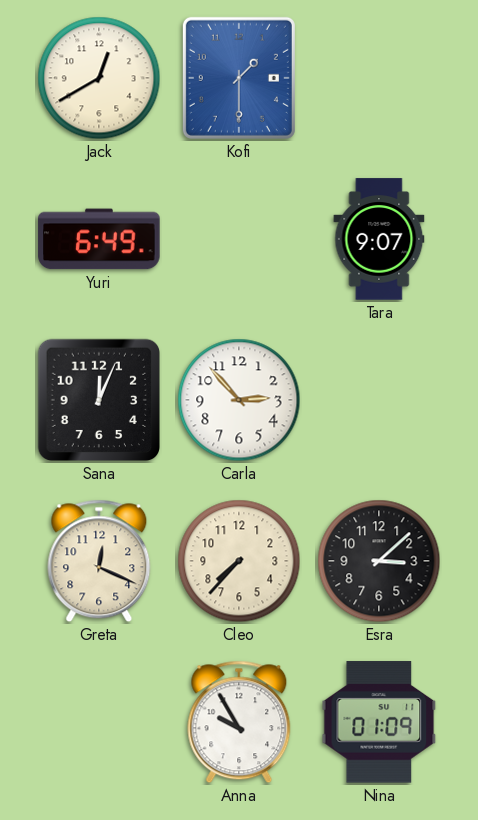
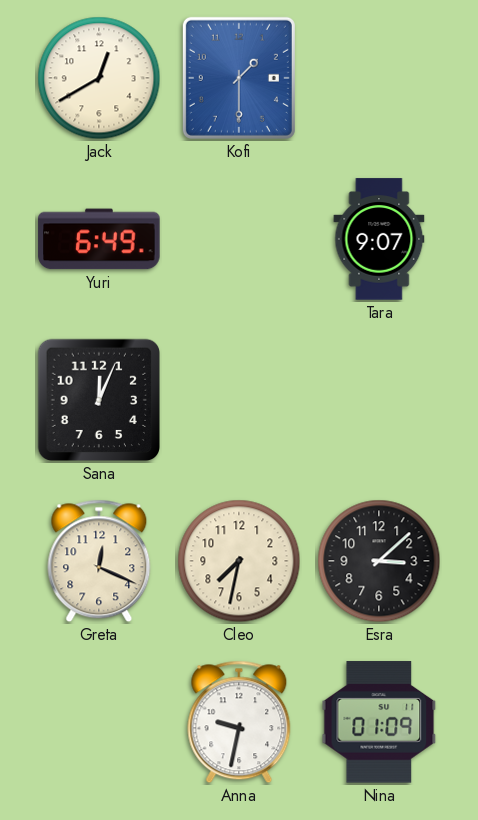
Carla: 2:53 -> none
Cleo: 7:37 -> 7:32
Anna: 9:55 -> 9:32
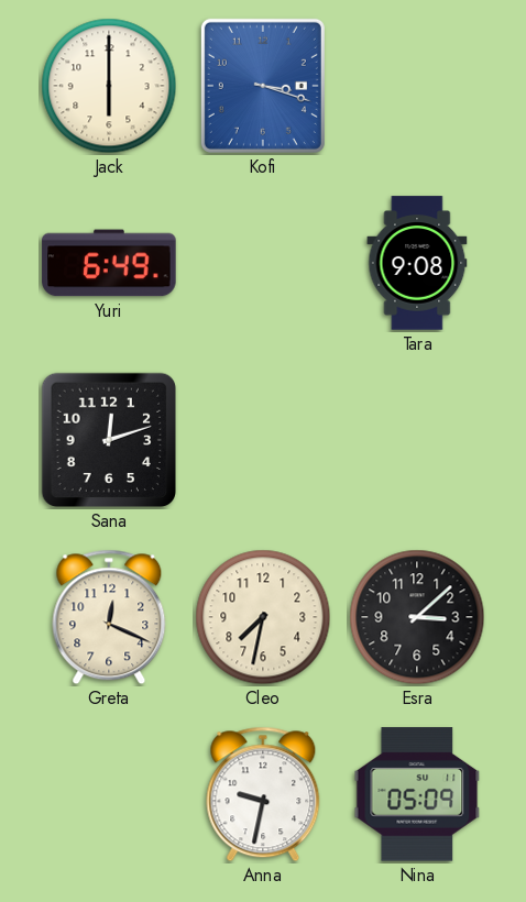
Jack: 12:40 -> 6:00
Kofi: 1:30 -> 3:18
Tara: 9:07 -> 9:08
Sana: 12:04 -> 12:12
Nina: 01:09 -> 05:09
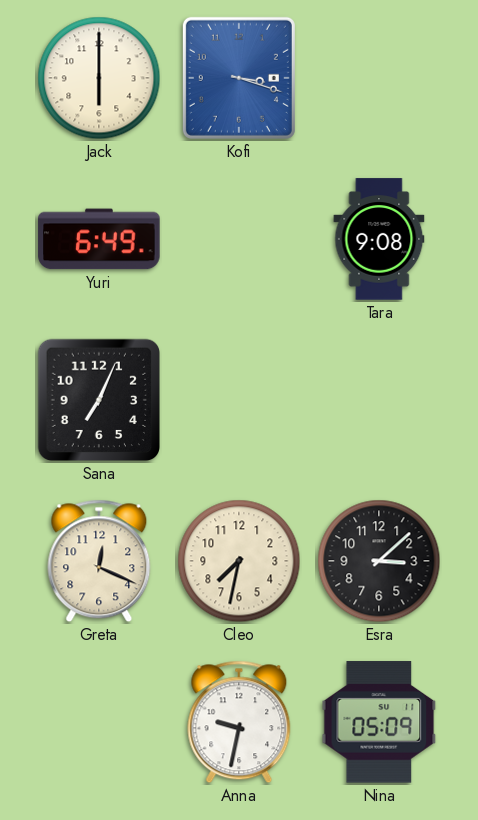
Sana: 12:12 -> 7:04
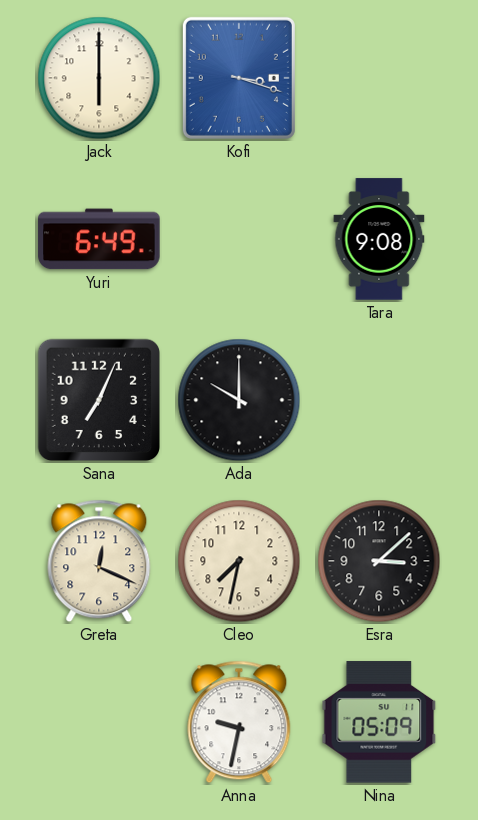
Ada: none -> 10:00
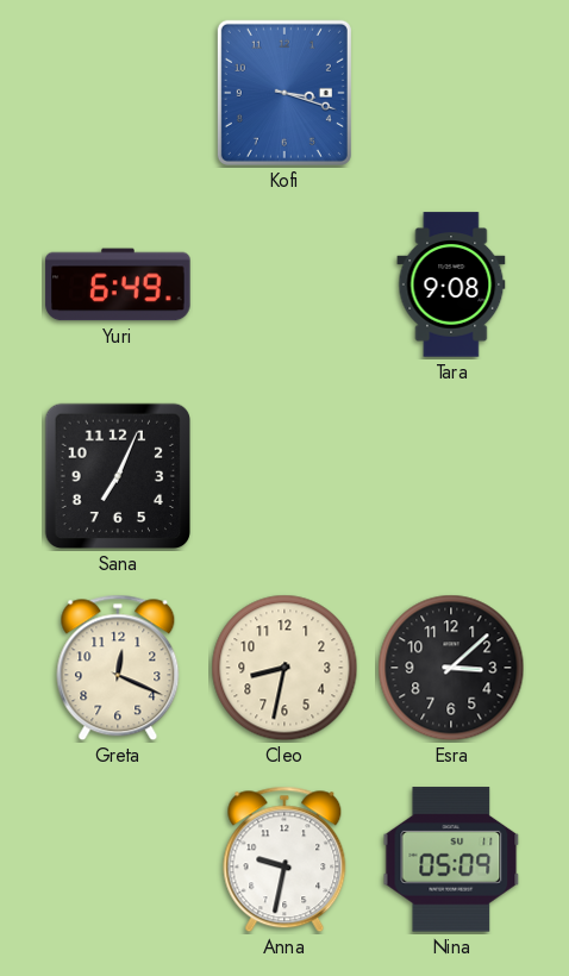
Jack: 6:00 -> none
Ada: 10:00 -> none
Cleo: 7:32 -> 8:32
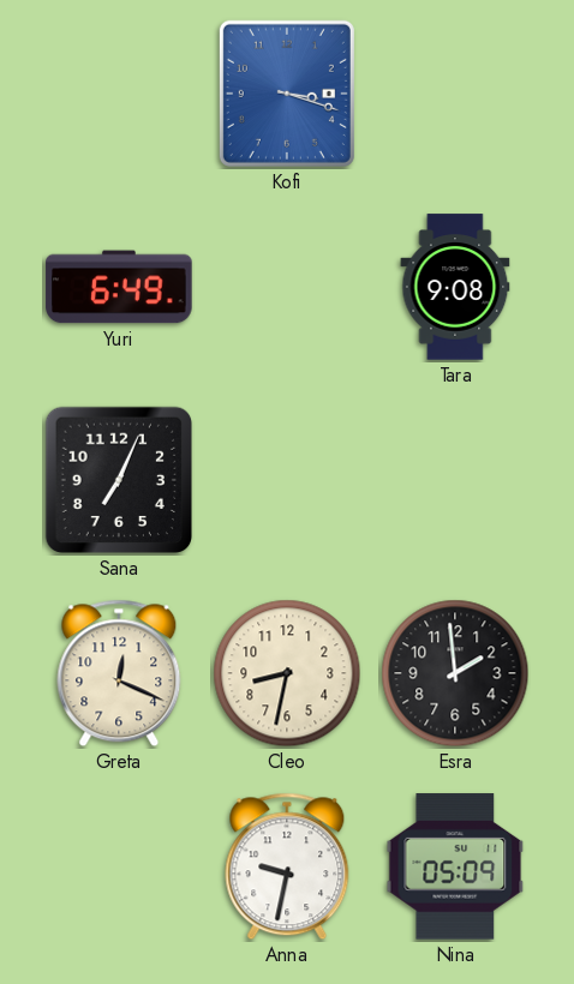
Esra: 3:08 -> 1:59
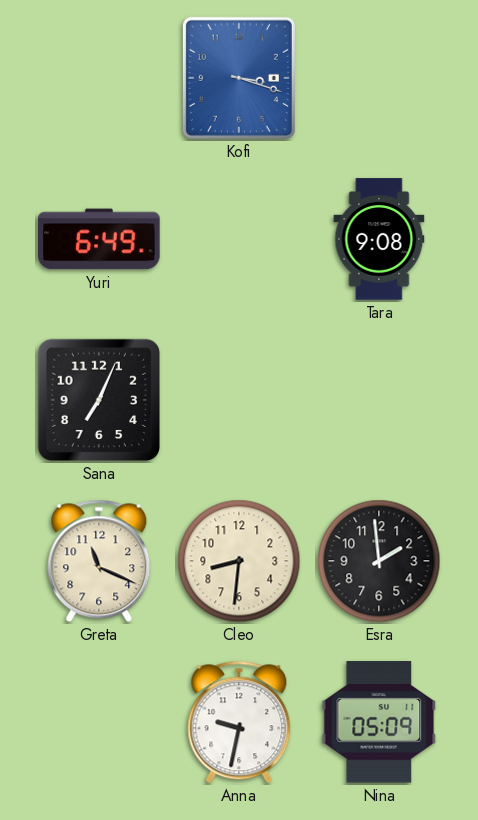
Greta: 12:19 -> 11:19
Cleo: 8:32 -> 8:31
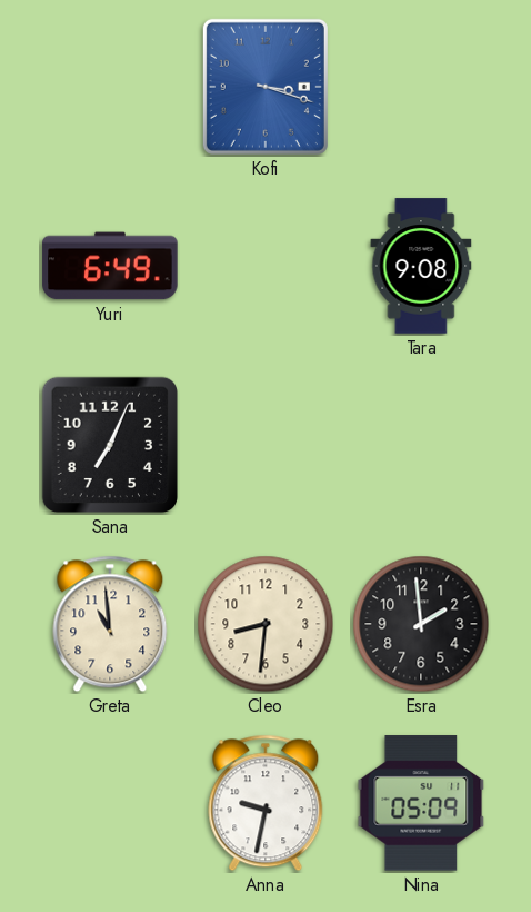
Greta: 11:19 -> 10:59
